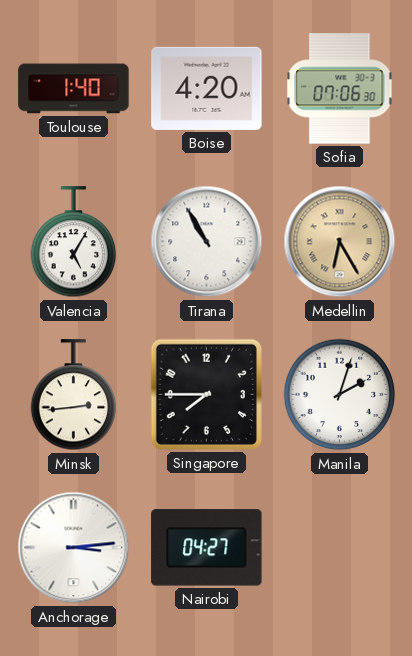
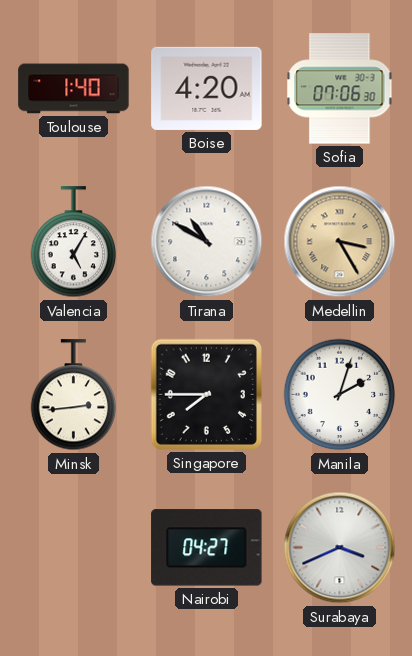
Tirana: 10:55 -> 10:50
Medellin: 6:25 -> 3:25
Anchorage: 3:14 -> none
Surabaya: none -> 3:41
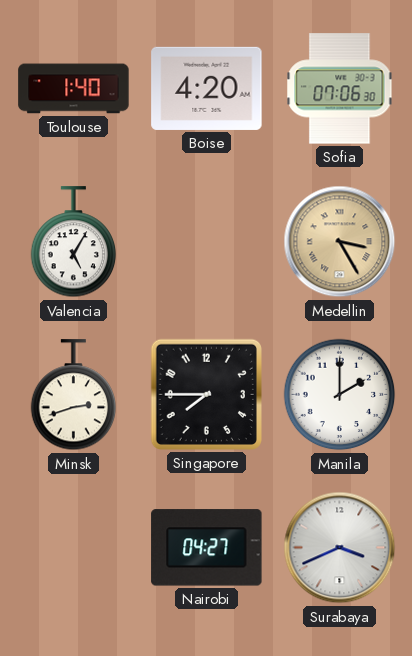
Tirana: 10:50 -> none
Minsk: 2:44 -> 2:42
Manila: 2:03 -> 2:00
